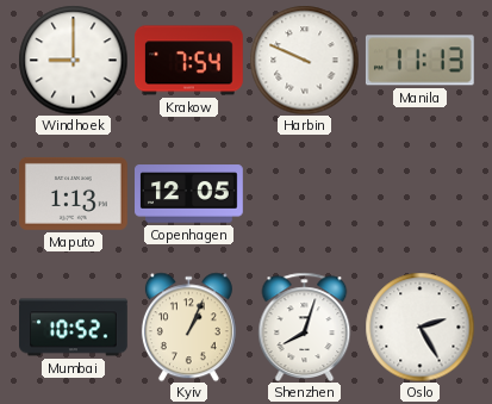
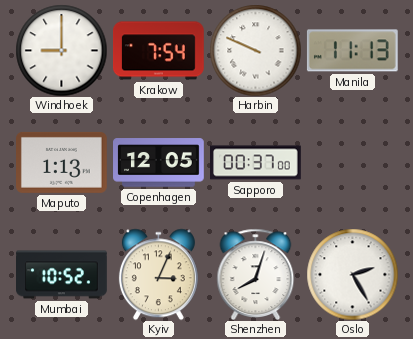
Sapporo: none -> 00:37
Kyiv: 1:04 -> 3:04
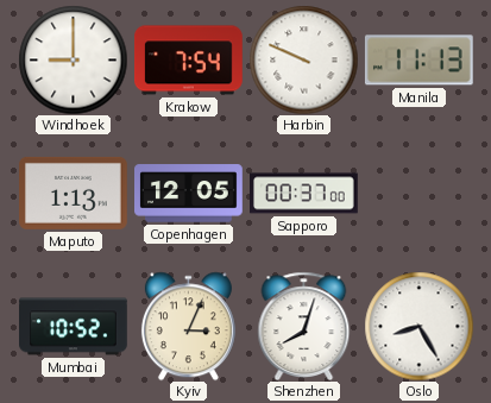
Oslo: 2:25 -> 8:25
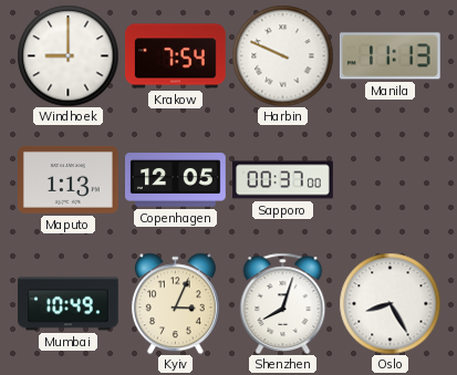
Mumbai: 10:52 -> 10:49
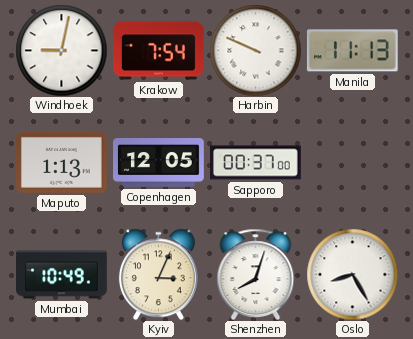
Windhoek: 9:00 -> 9:02
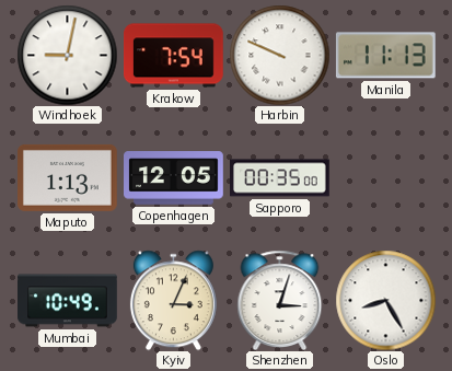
Sapporo: 00:37 -> 00:35
Shenzhen: 8:03 -> 3:03
